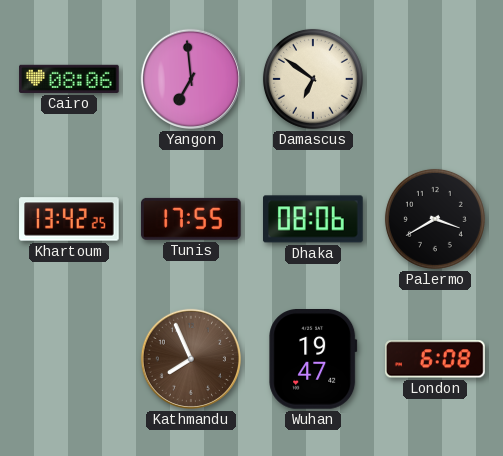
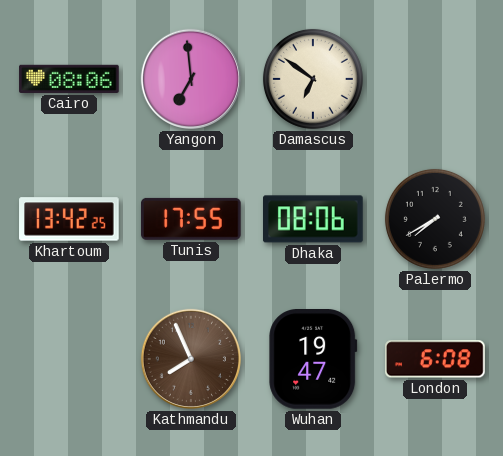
Palermo: 3:40 -> 7:40
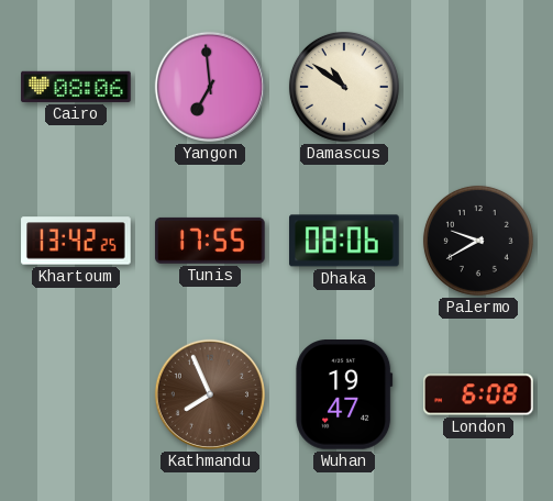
Damascus: 6:51 -> 10:51
Palermo: 7:40 -> 9:40
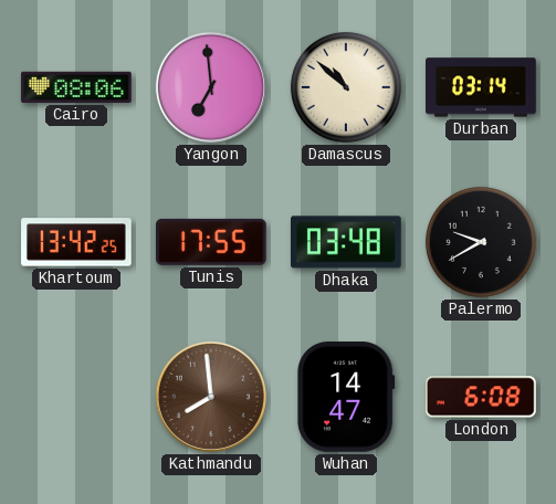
Damascus: 10:51 -> 10:52
Durban: none -> 03:14
Dhaka: 08:06 -> 03:48
Kathmandu: 7:56 -> 7:59
Wuhan: 19:47 -> 14:47
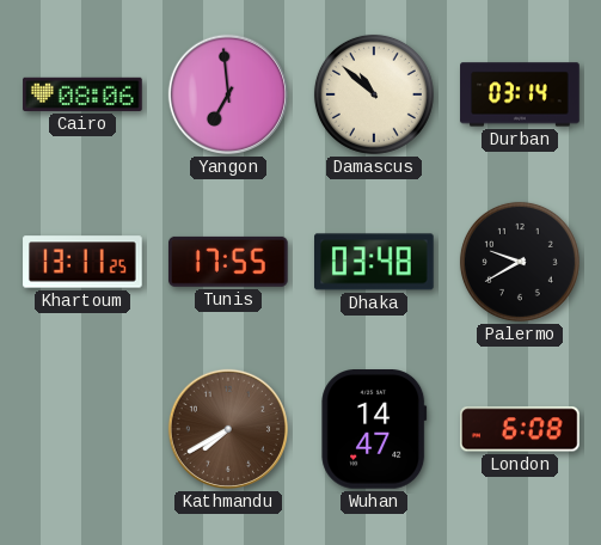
Khartoum: 13:42 -> 13:11
Kathmandu: 7:59 -> 7:40
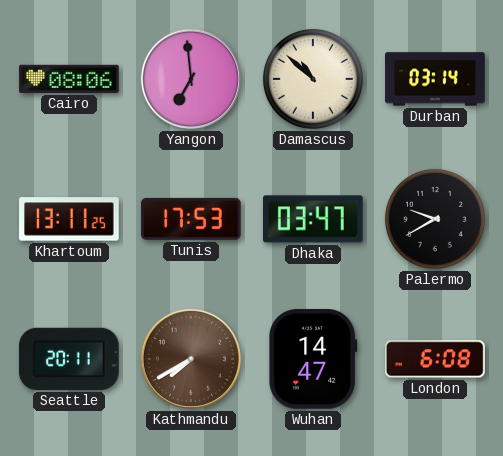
Tunis: 17:55 -> 17:53
Dhaka: 03:48 -> 03:47
Seattle: none -> 20:11
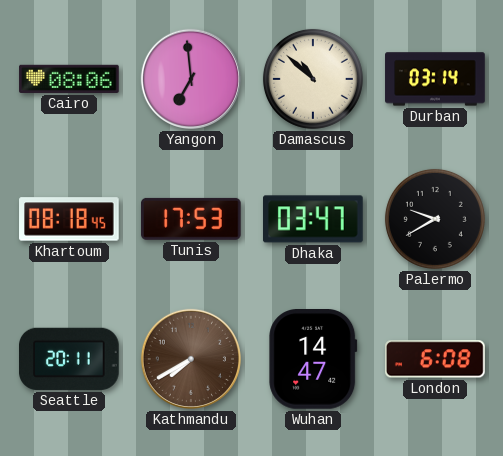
Khartoum: 13:11 -> 08:18
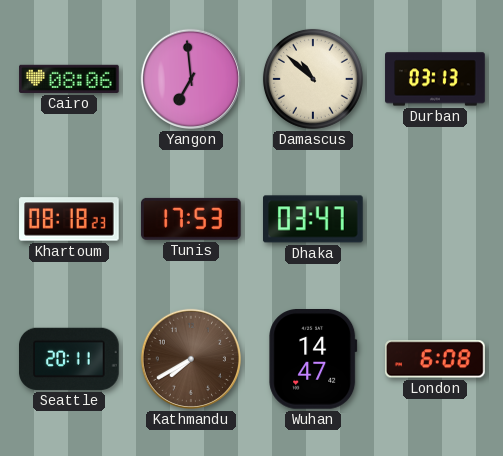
Durban: 03:14 -> 03:13
Khartoum: 08:18:45 -> 08:18:23
Palermo: 9:40 -> none
